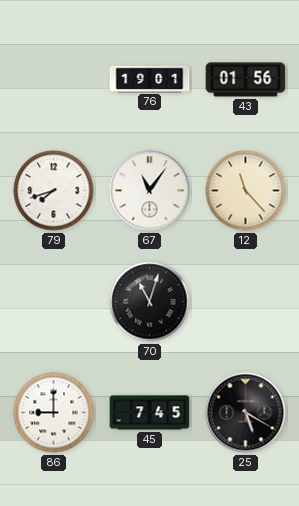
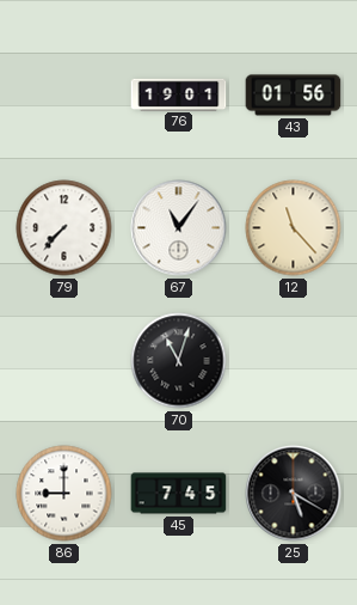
79: 7:42 -> 7:37
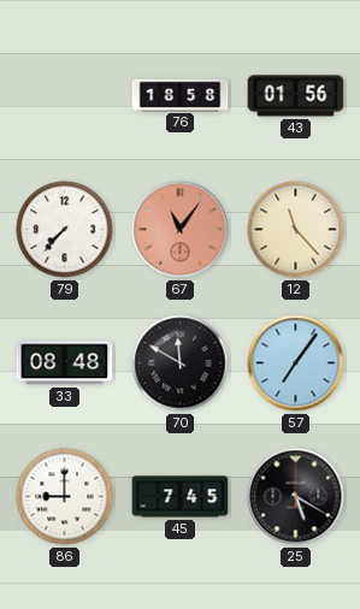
76: 19:01 -> 18:58
67 dial: white -> salmon
33: none -> 08:48
70: 11:03 -> 11:50
57: none -> 7:06
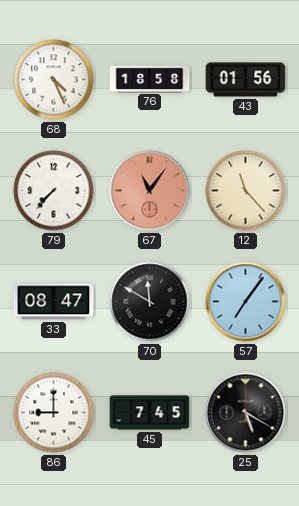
68: none -> 4:26
33: 08:48 -> 08:47
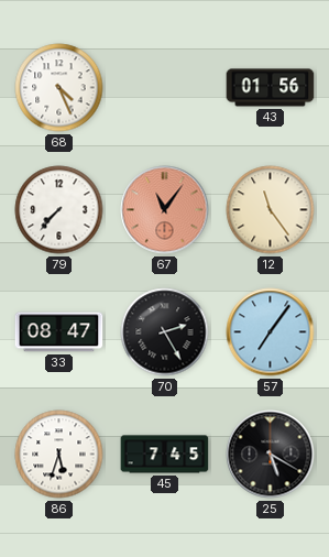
76: 18:58 -> none
12: 11:23 -> 11:24
70: 11:50 -> 2:25
86: 9:00 -> 5:33
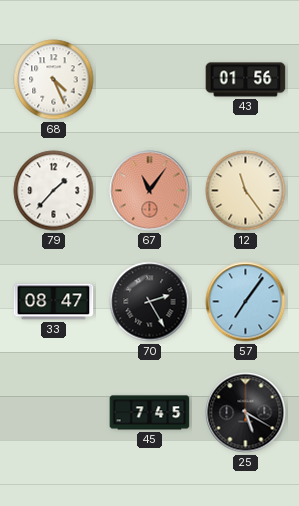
79: 7:37 -> 1:37
86: 5:33 -> none
